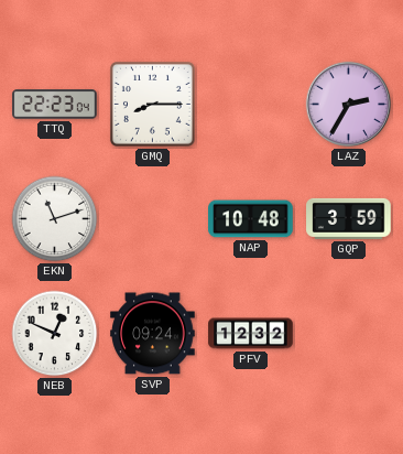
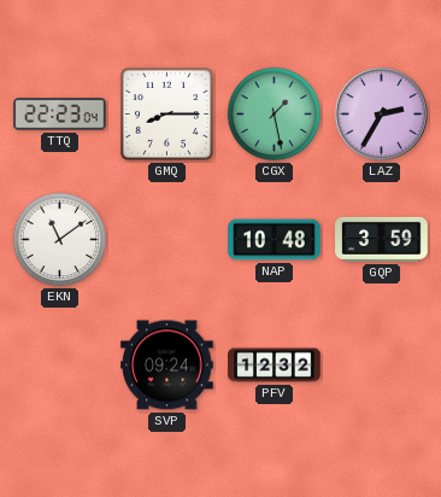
CGX: none -> 1:28
EKN: 11:12 -> 11:09
NEB: 12:49 -> none
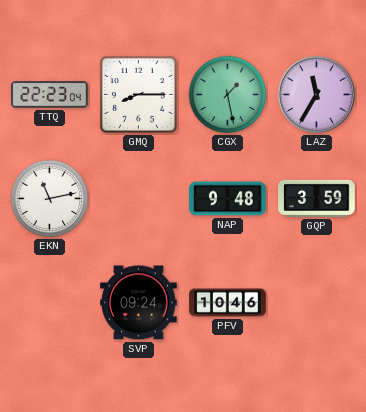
LAZ: 2:35 -> 11:35
EKN: 11:09 -> 11:13
NAP: 10:48 -> 9:48
PFV: 12:32 -> 10:46
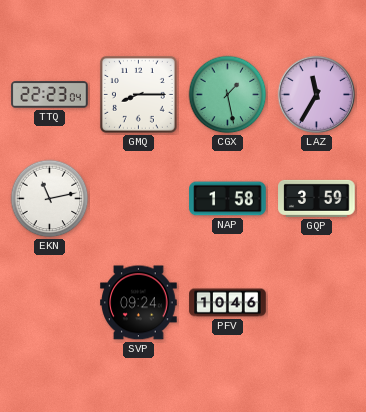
NAP: 9:48 -> 1:58
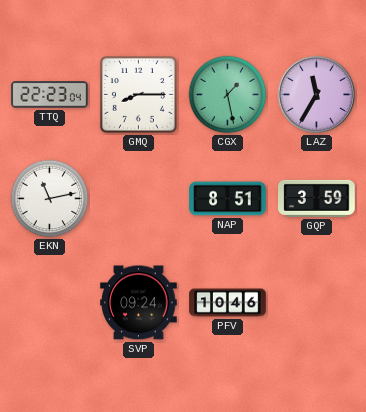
NAP: 1:58 -> 8:51
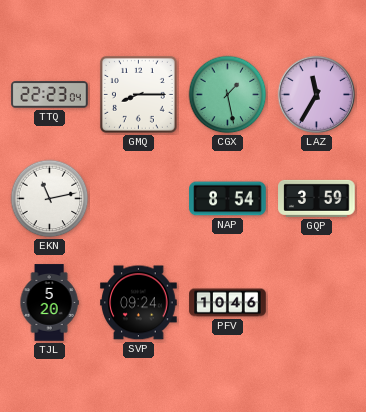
NAP: 8:51 -> 8:54
TJL: none -> 5:20
